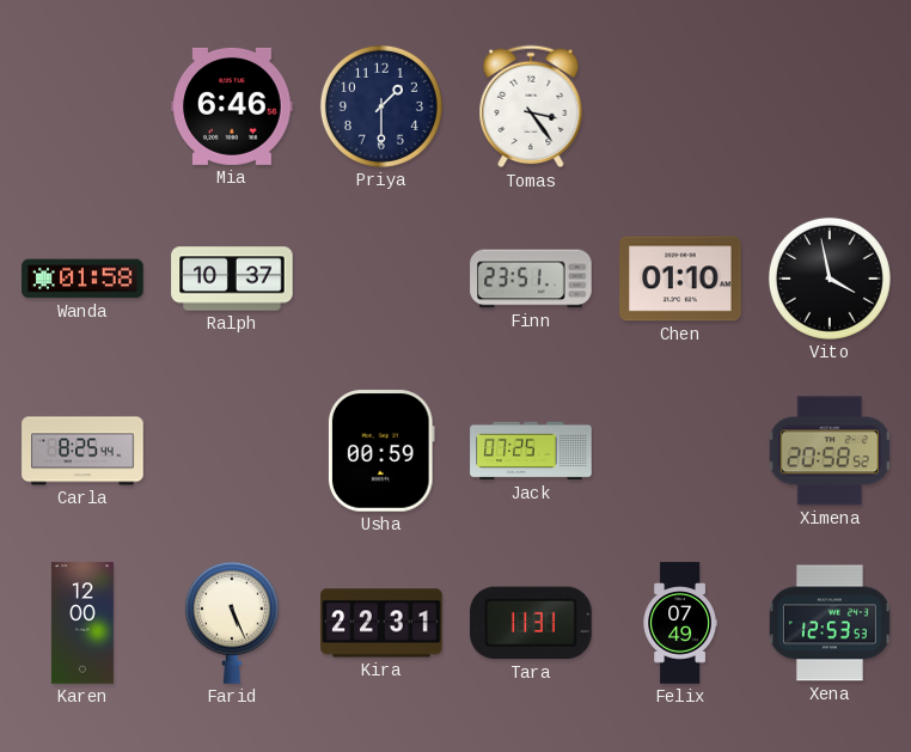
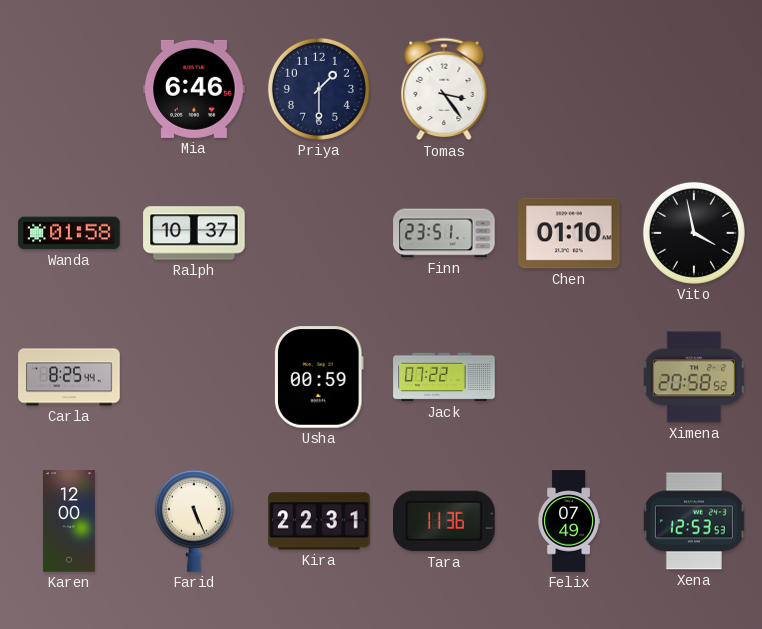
Jack: 07:25 -> 07:22
Tara: 11:31 -> 11:36
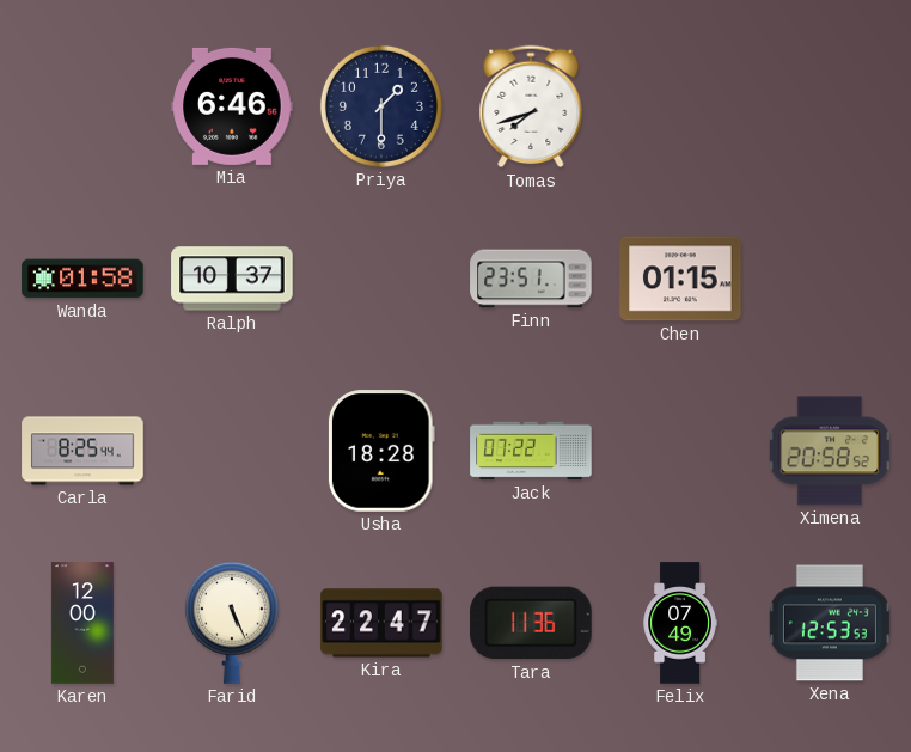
Tomas: 3:24 -> 7:42
Chen: 01:10 -> 01:15
Vito: 3:58 -> none
Usha: 00:59 -> 18:28
Kira: 22:31 -> 22:47
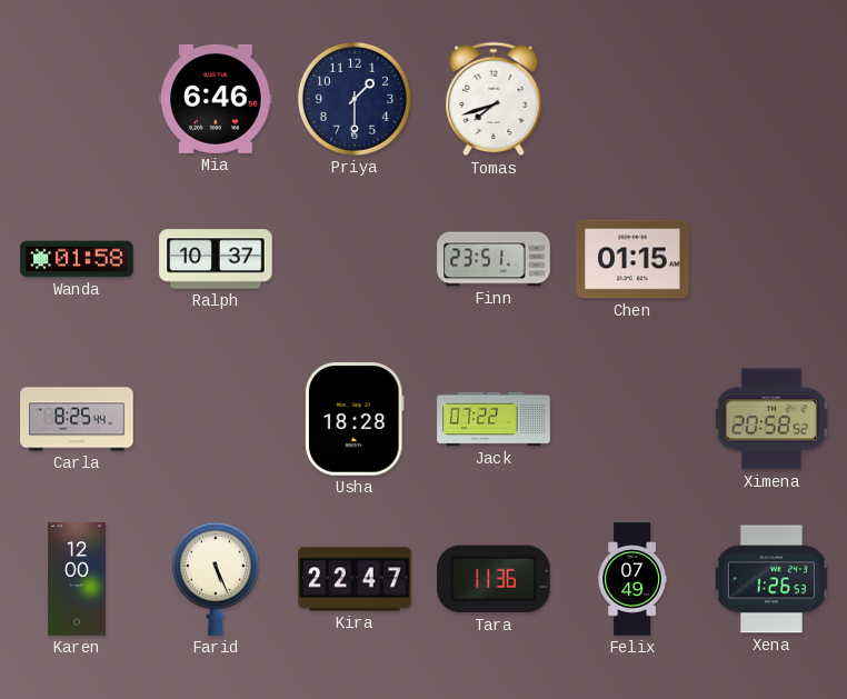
Xena: 12:53 -> 1:26
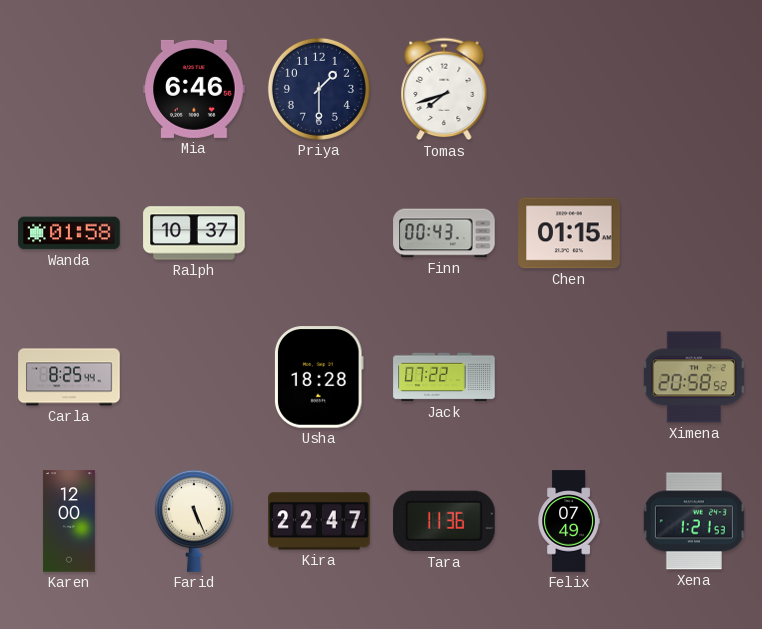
Finn: 23:51 -> 00:43
Xena: 1:26 -> 1:21
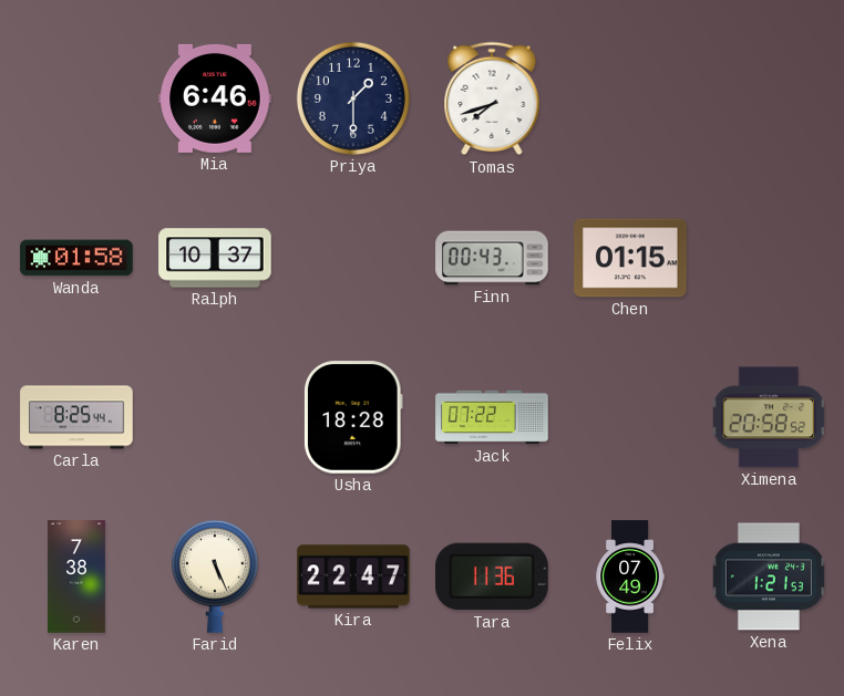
Karen: 12:00 -> 7:38
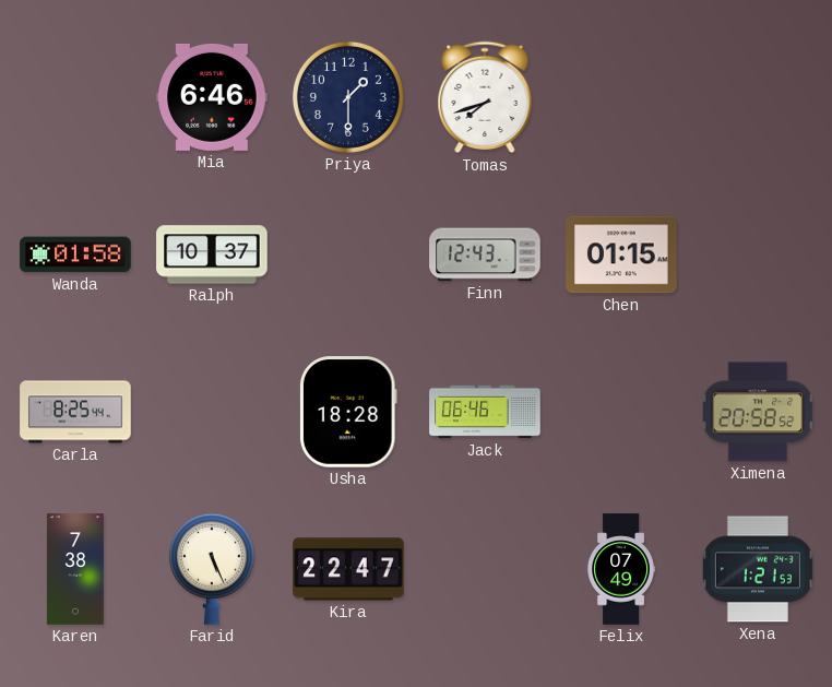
Finn: 00:43 -> 12:43
Jack: 07:22 -> 06:46
Tara: 11:36 -> none
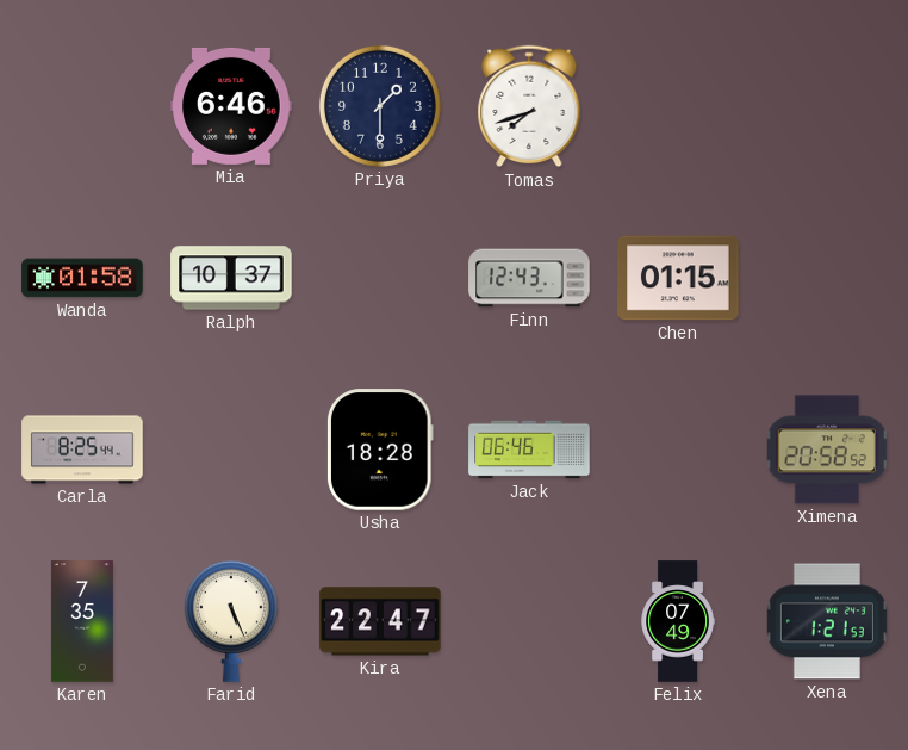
Karen: 7:38 -> 7:35
